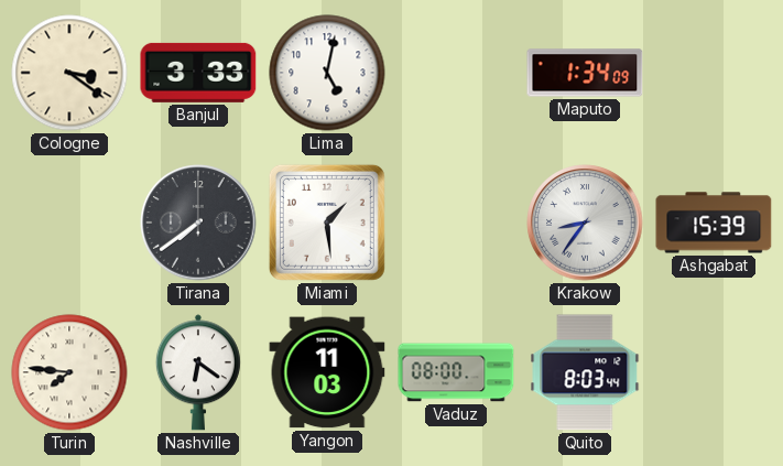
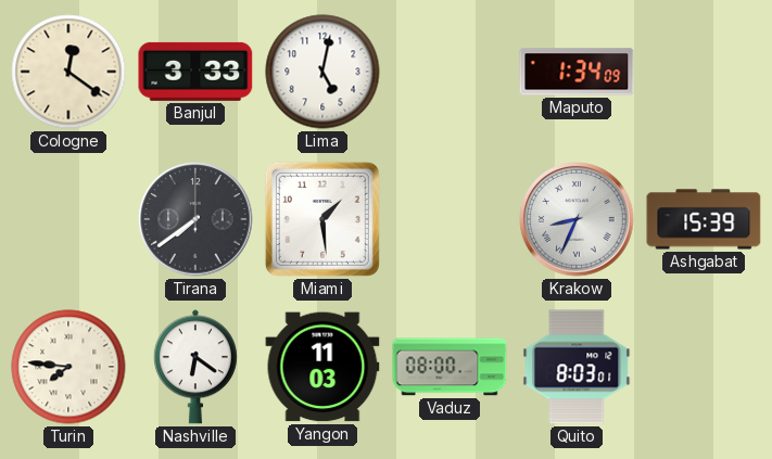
Cologne: 3:21 -> 12:21
Krakow: 8:36 -> 8:34
Quito: 8:03:44 -> 8:03:01
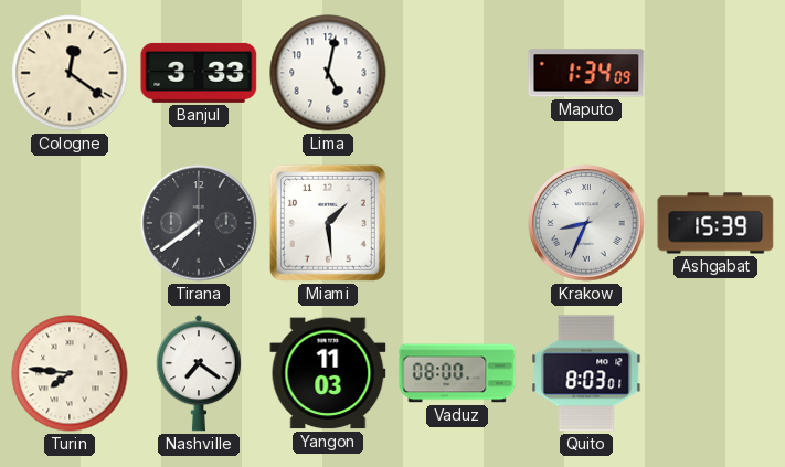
Nashville: 6:21 -> 7:21
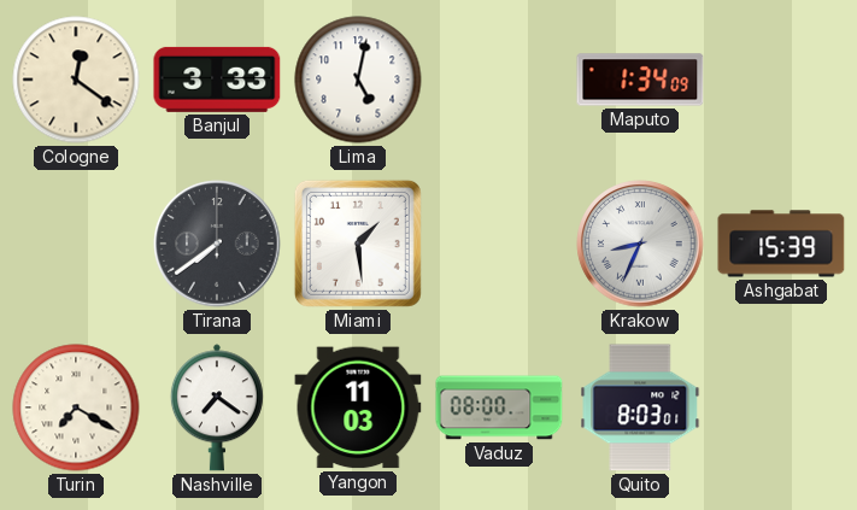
Turin: 7:46 -> 7:20
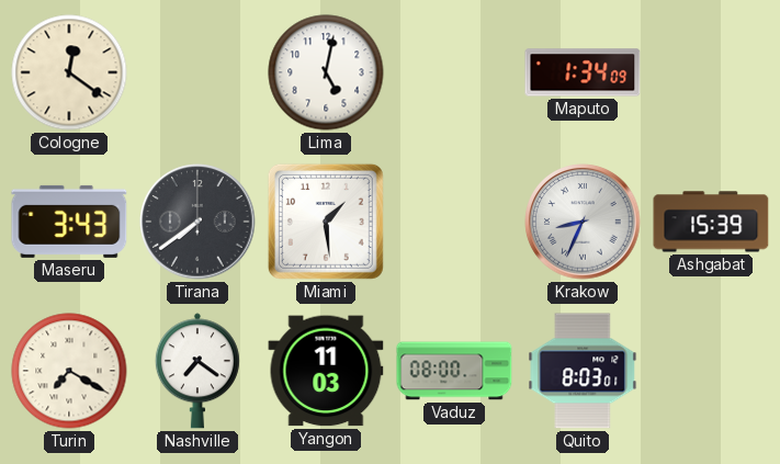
Banjul: 3:33 -> none
Maseru: none -> 3:43
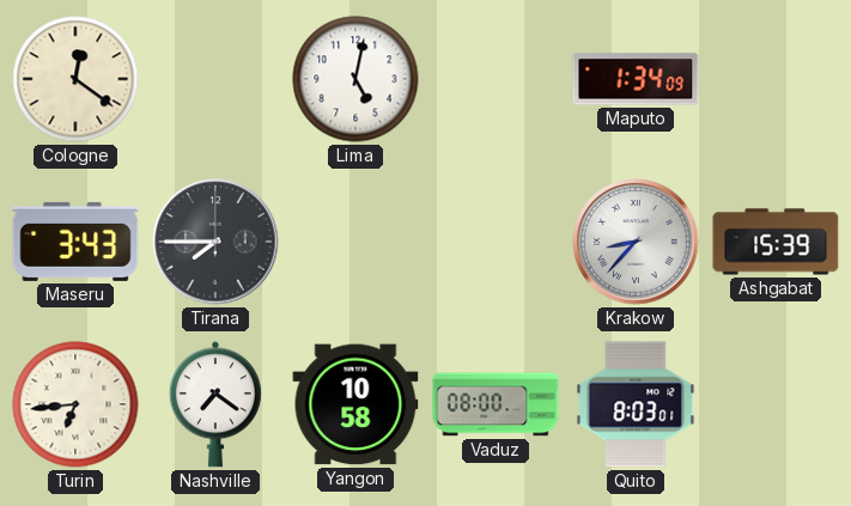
Tirana: 7:39 -> 7:45
Miami: 1:29 -> none
Krakow: 8:34 -> 8:37
Turin: 7:20 -> 6:44
Yangon: 11:03 -> 10:58
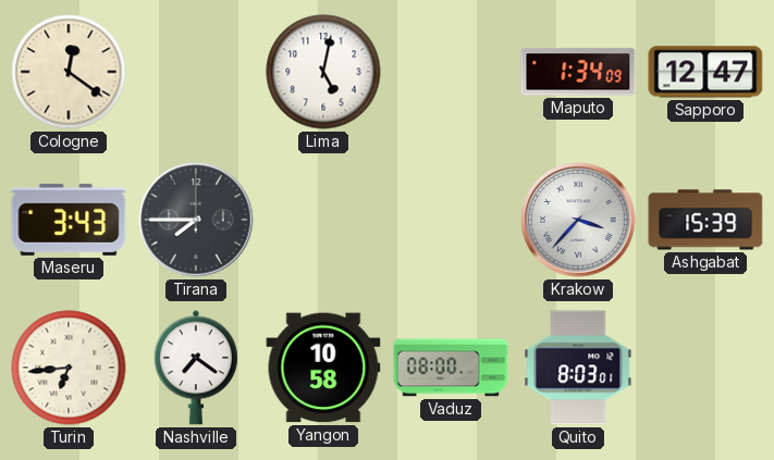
Sapporo: none -> 12:47
Krakow: 8:37 -> 3:37
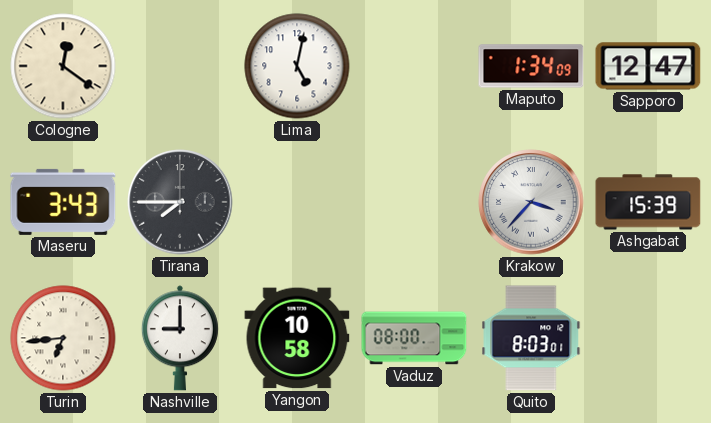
Nashville: 7:21 -> 9:00
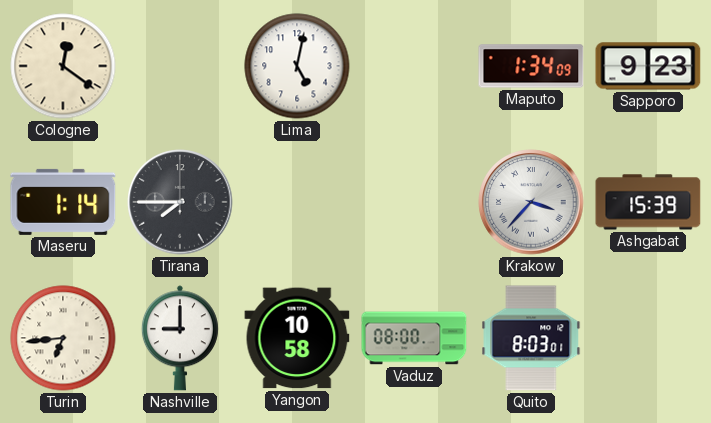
Sapporo: 12:47 -> 9:23
Maseru: 3:43 -> 1:14
